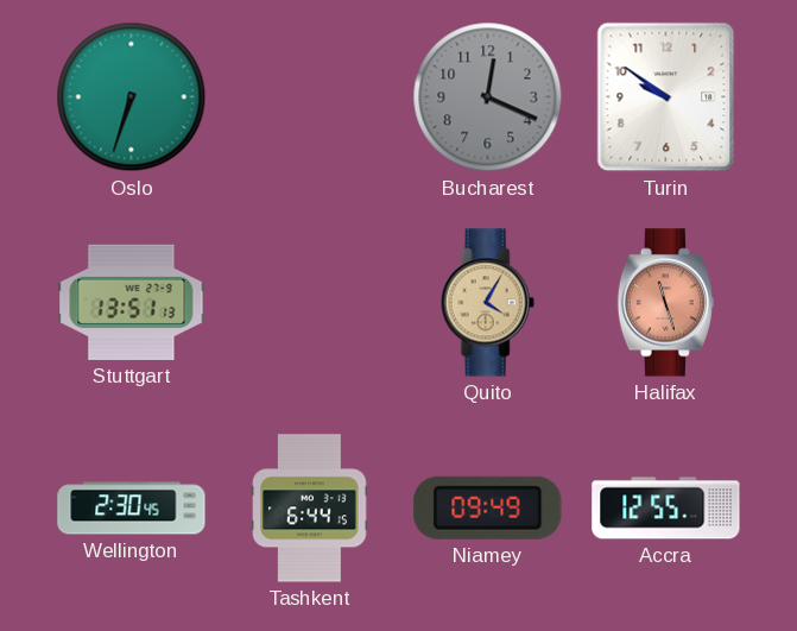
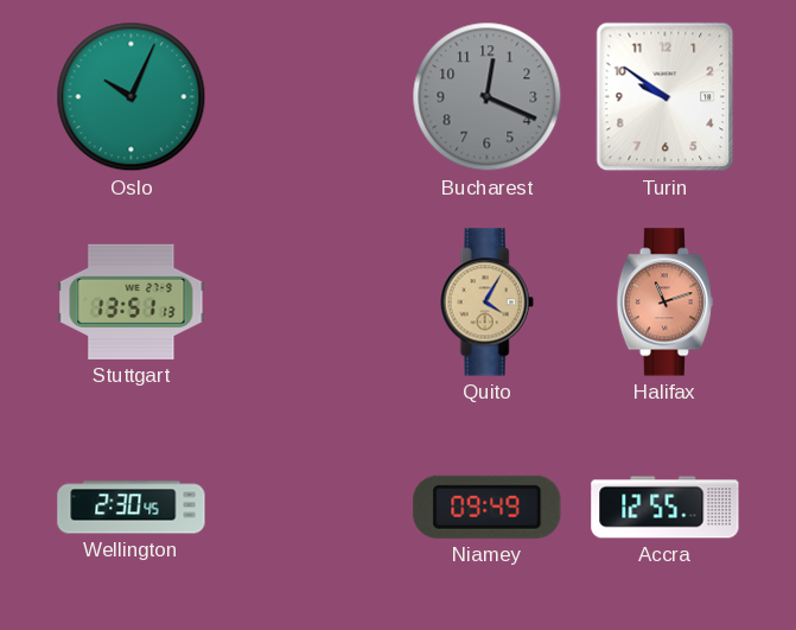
Oslo: 6:33 -> 10:04
Halifax: 11:27 -> 11:12
Tashkent: 6:44 -> none
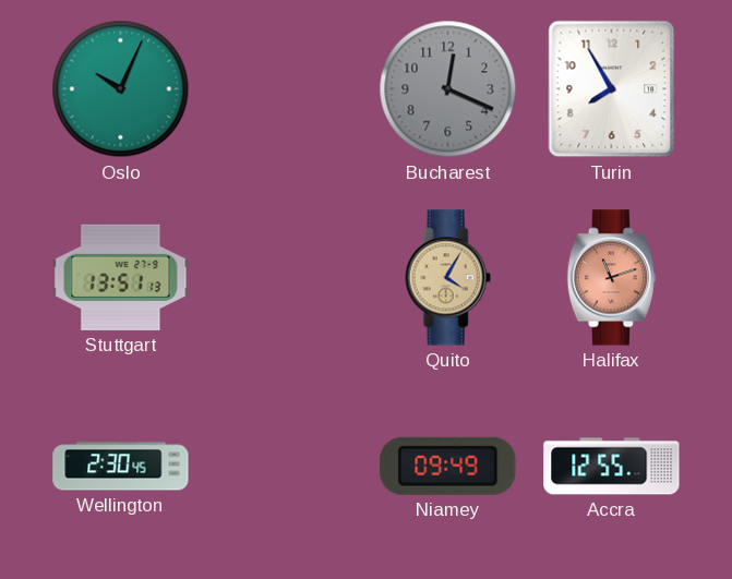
Turin: 9:51 -> 7:55
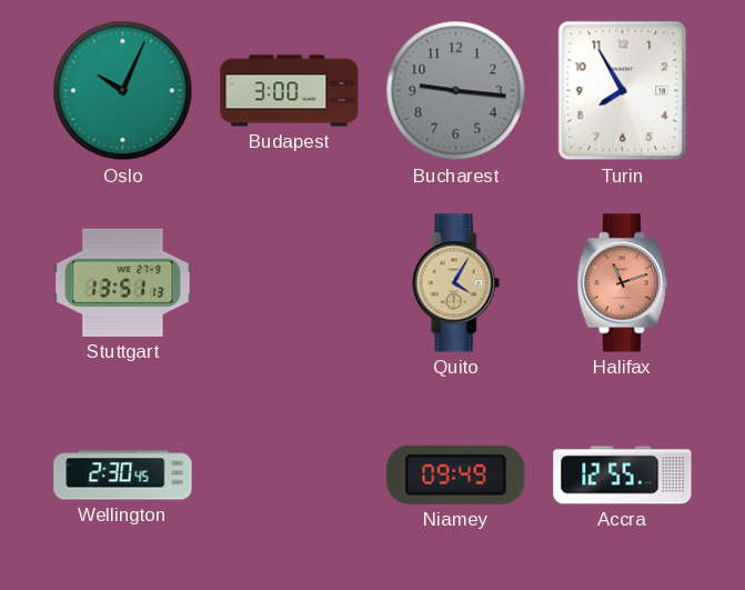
Budapest: none -> 3:00
Bucharest: 12:19 -> 9:16
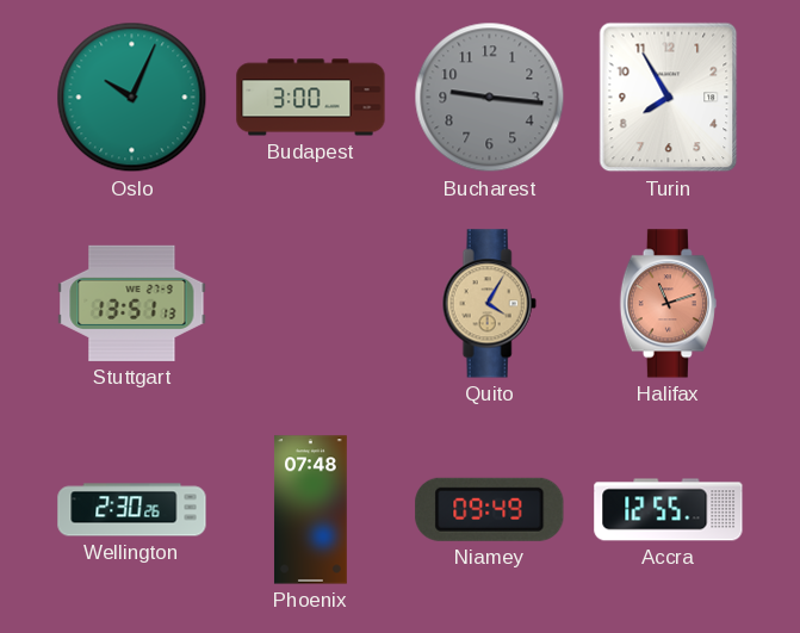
Wellington: 2:30:45 -> 2:30:26
Phoenix: none -> 07:48
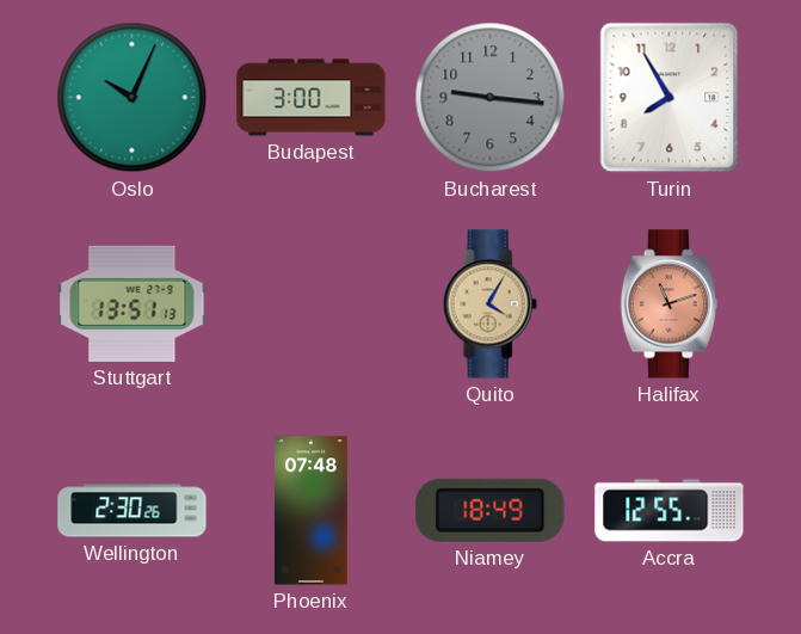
Niamey: 09:49 -> 18:49
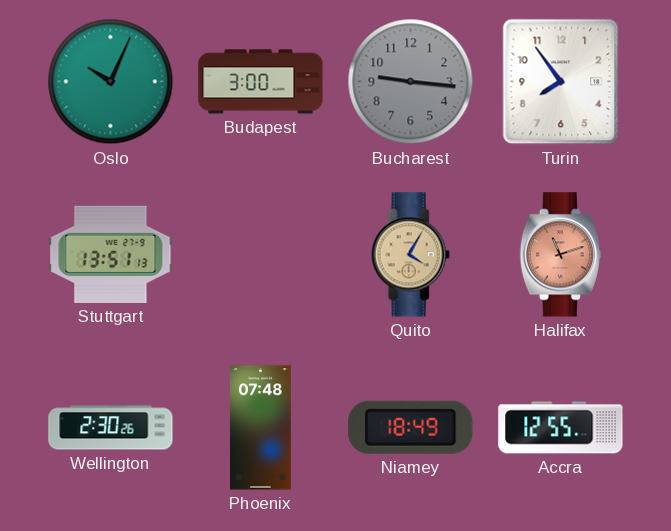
Turin: 7:55 -> 7:54
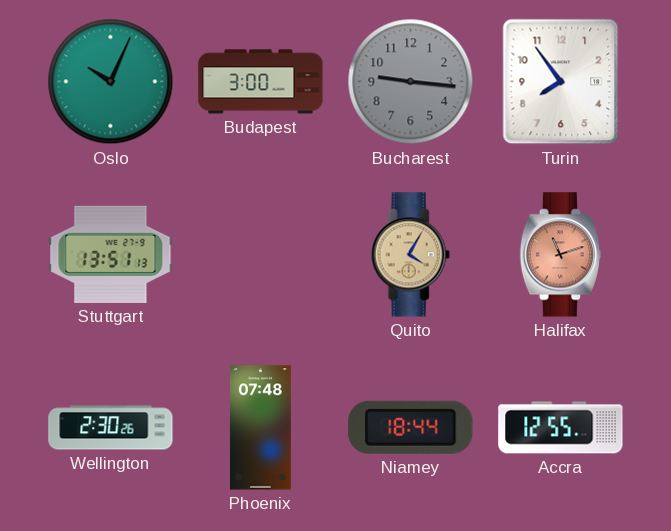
Niamey: 18:49 -> 18:44
